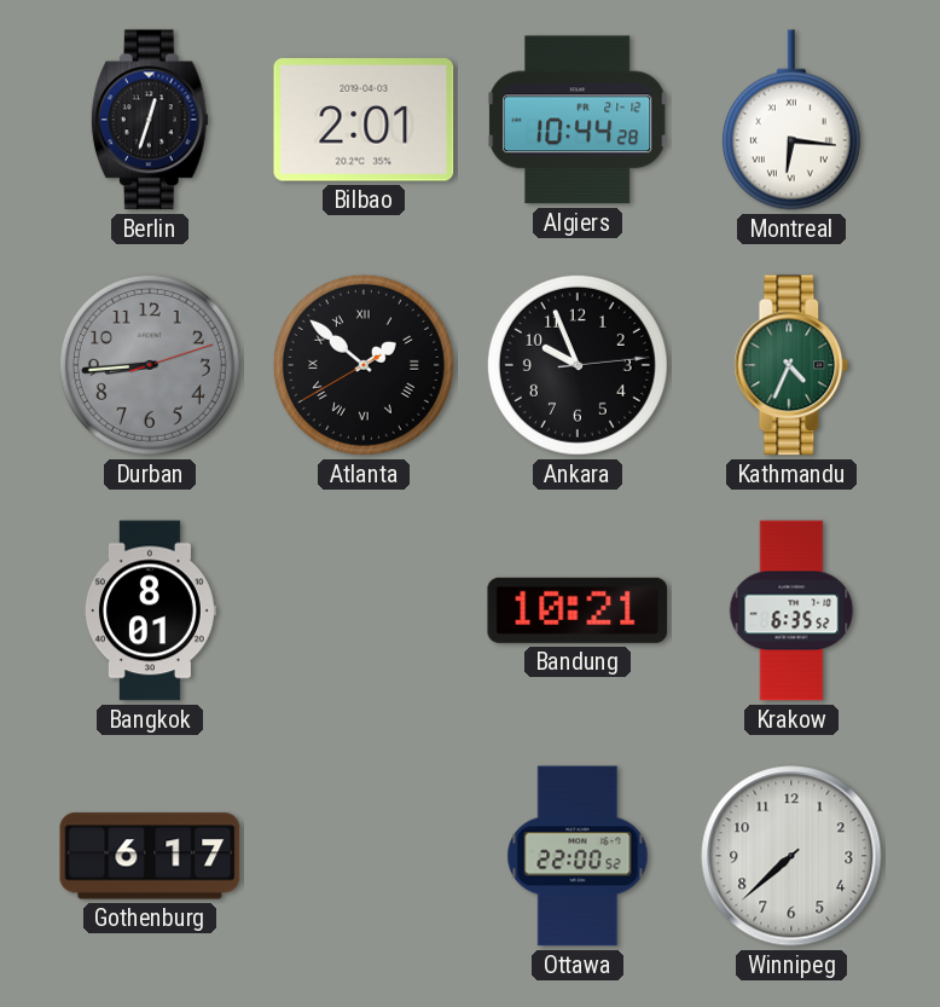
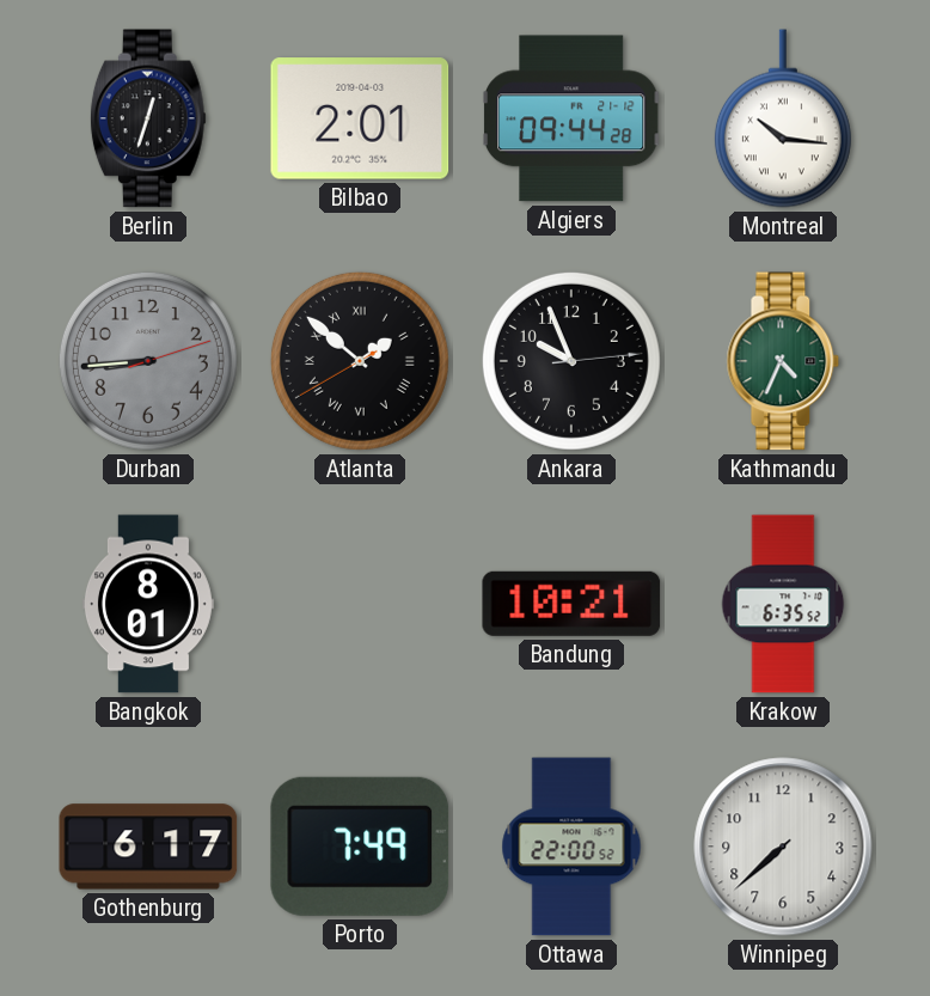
Algiers: 10:44 -> 09:44
Montreal: 6:16 -> 10:16
Porto: none -> 7:49
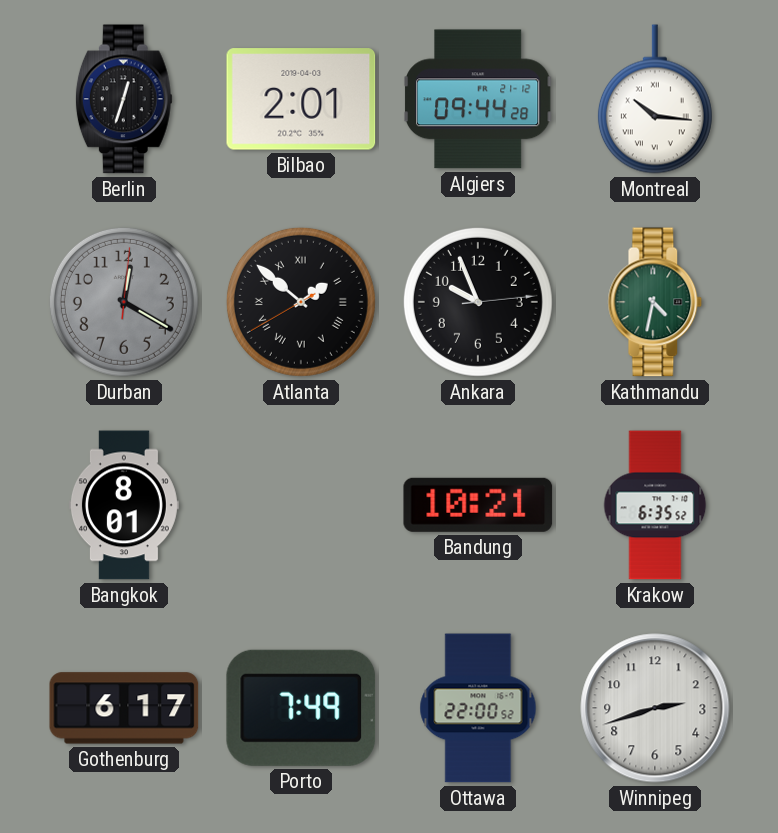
Durban: 8:44 -> 12:20
Kathmandu: 4:34 -> 4:32
Winnipeg: 7:38 -> 2:42
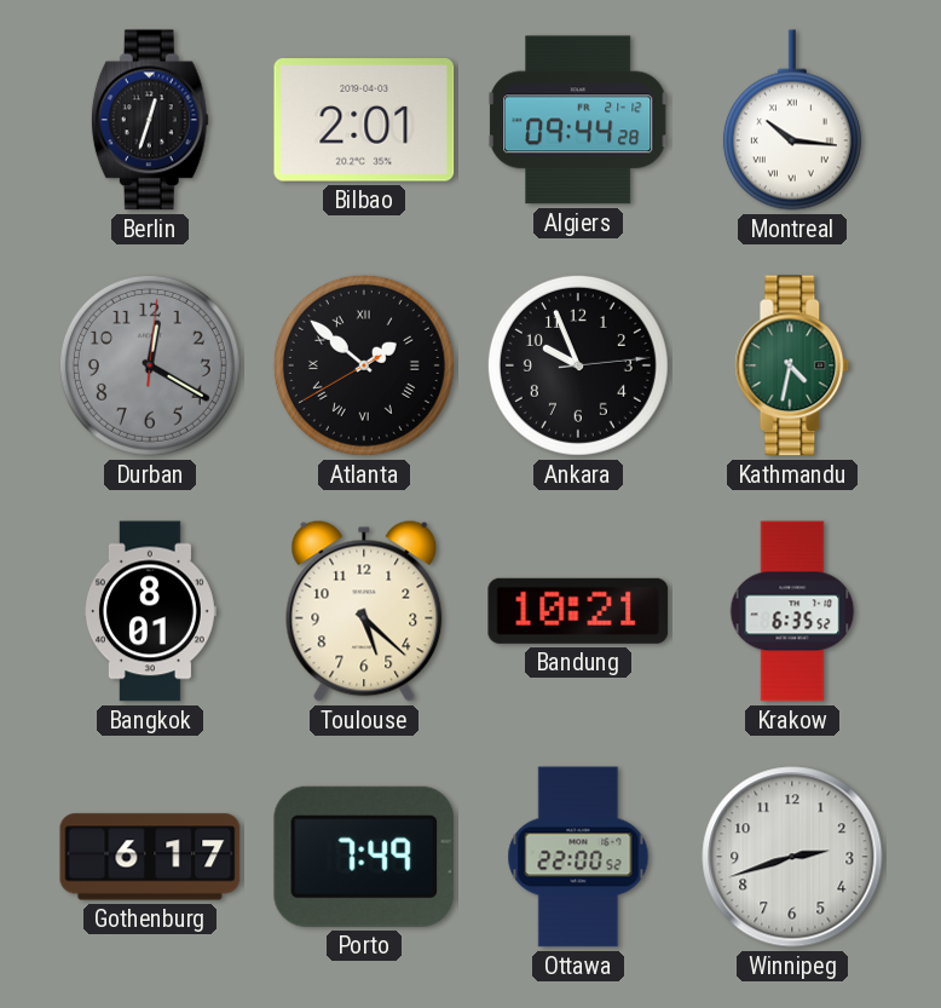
Toulouse: none -> 5:22
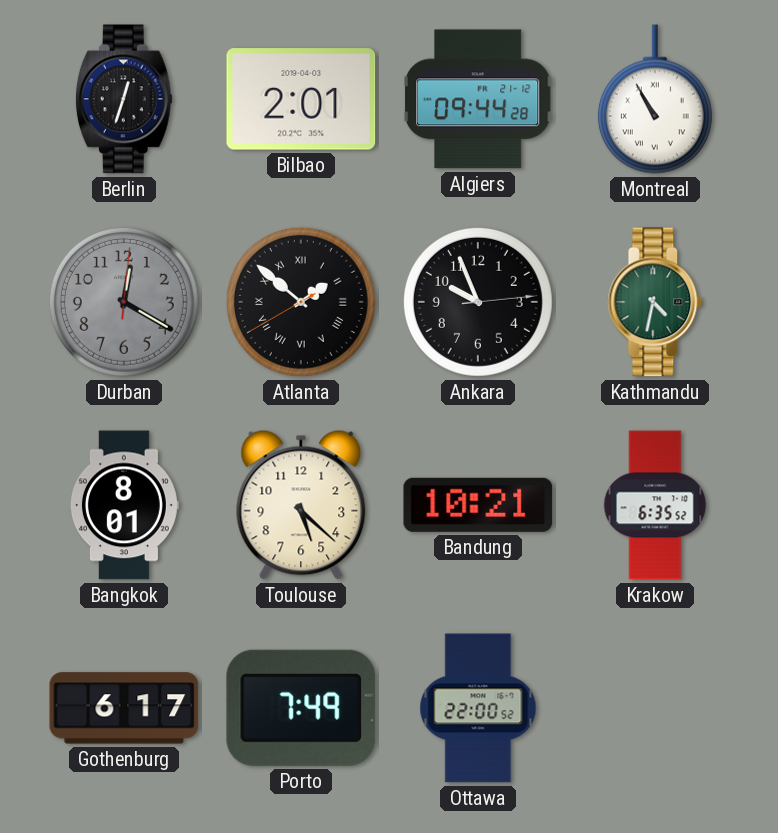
Montreal: 10:16 -> 10:55
Winnipeg: 2:42 -> none
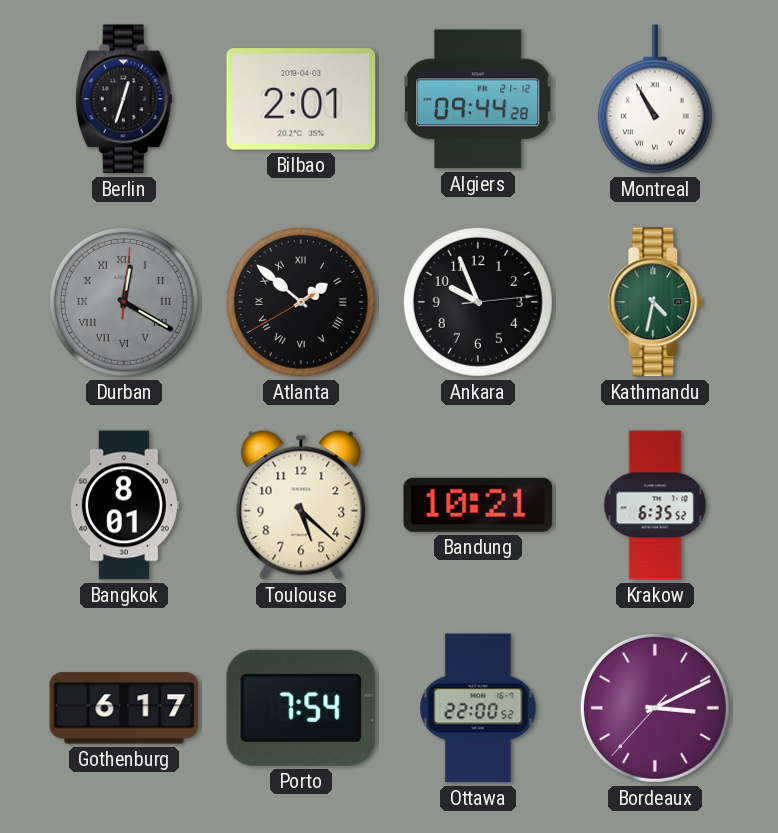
Durban numerals: Arabic -> Roman
Porto: 7:49 -> 7:54
Bordeaux: none -> 3:10
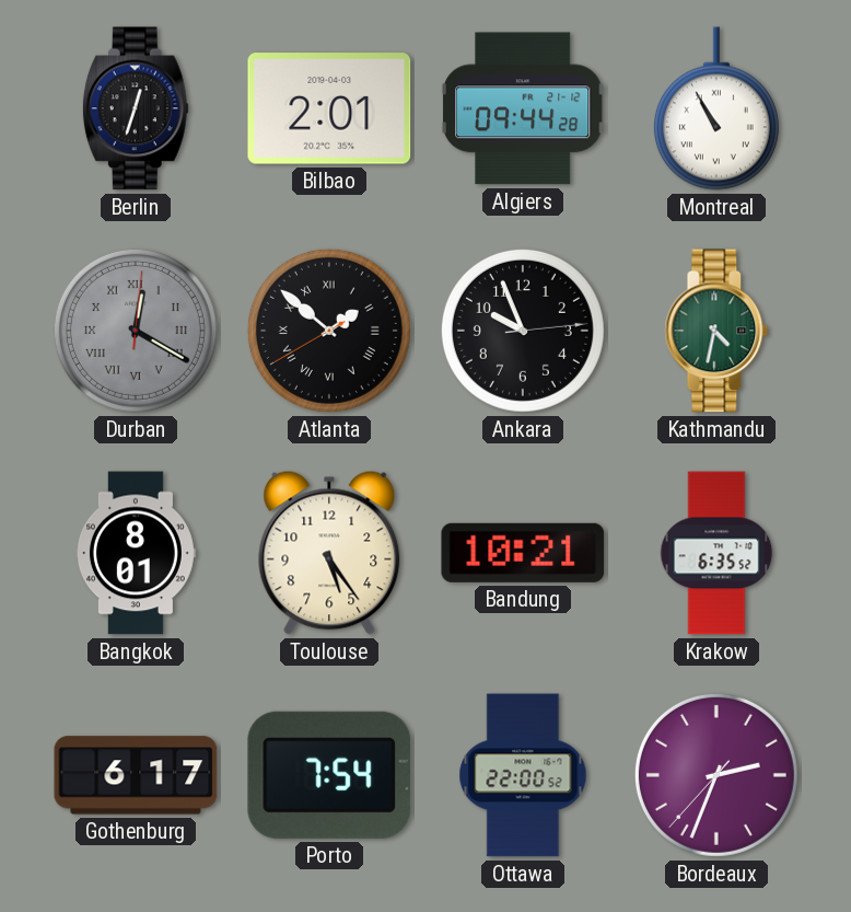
Toulouse: 5:22 -> 5:24
Bordeaux: 3:10 -> 2:33
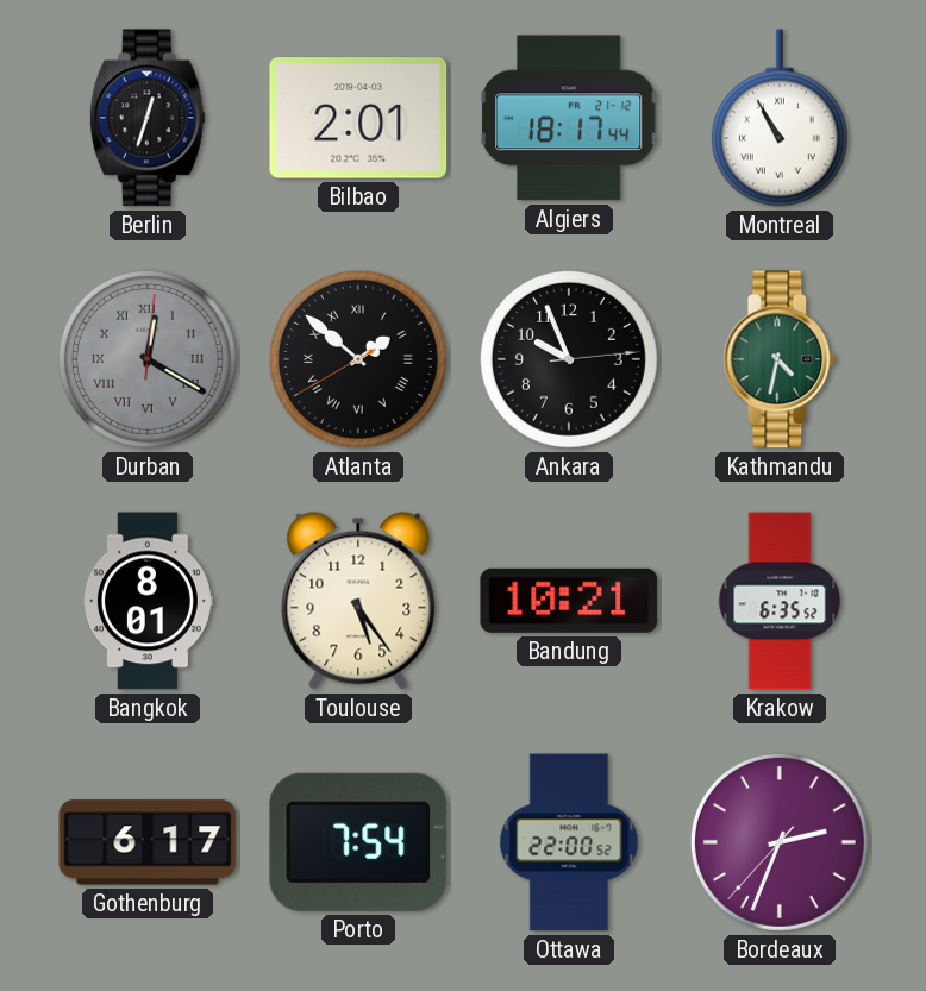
Algiers: 09:44 -> 18:17
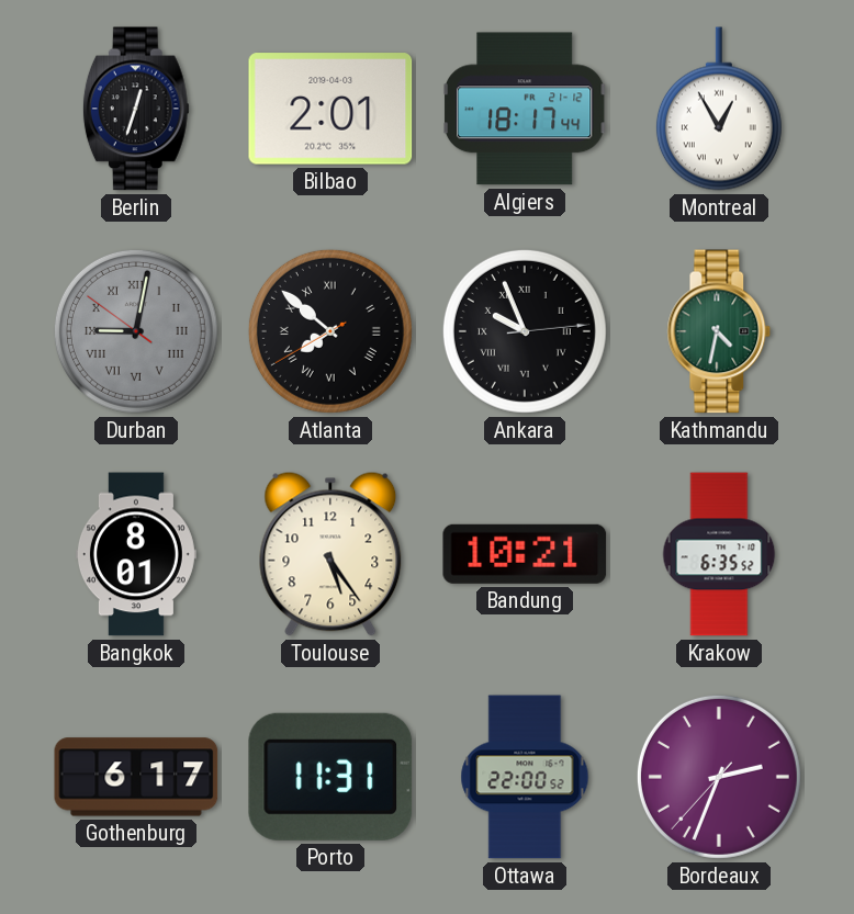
Montreal: 10:55 -> 12:55
Durban: 12:20 -> 9:01
Atlanta: 1:51 -> 7:51
Ankara numerals: Arabic -> Roman
Porto: 7:54 -> 11:31
